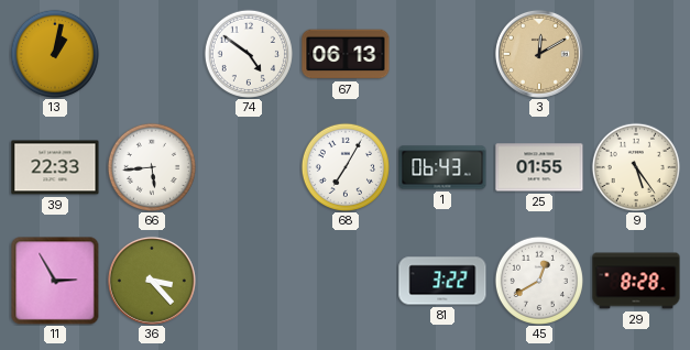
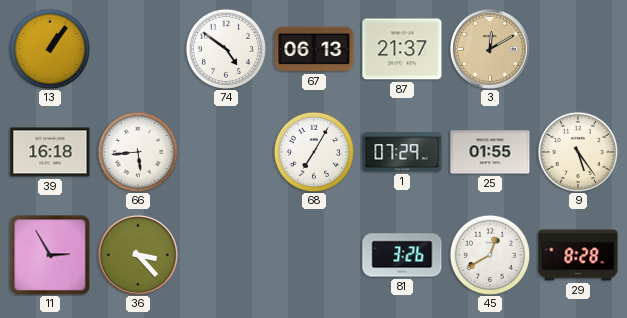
13: 1:02 -> 1:06
87: none -> 21:37
39: 22:33 -> 16:18
1: 06:43 -> 07:29
81: 3:22 -> 3:26
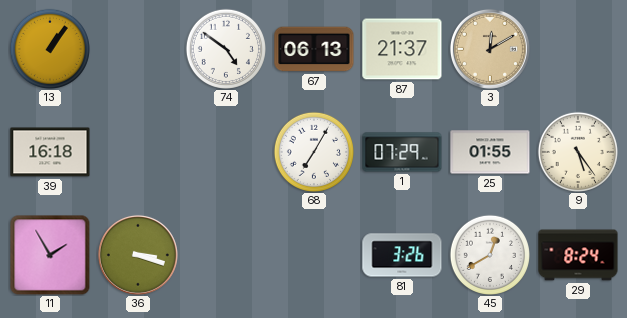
66: 5:44 -> none
11: 2:55 -> 1:55
36: 3:23 -> 3:18
29: 8:28 -> 8:24
